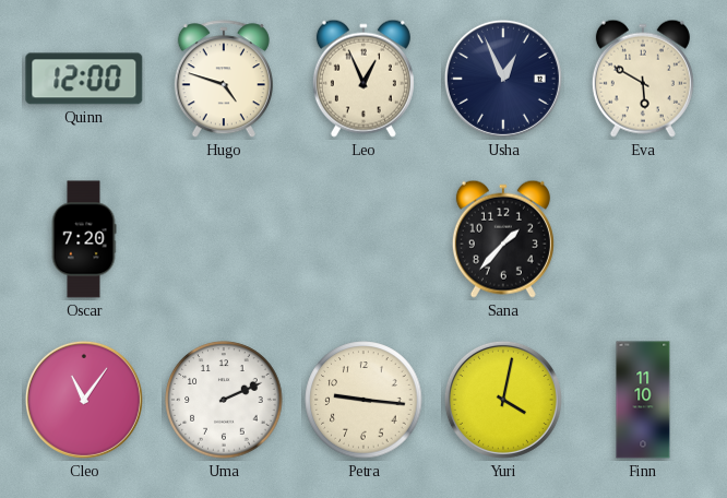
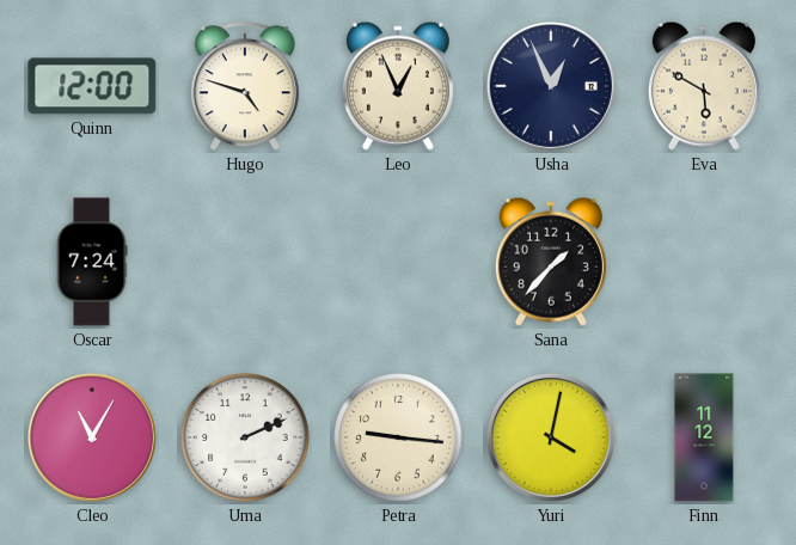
Oscar: 7:20 -> 7:24
Cleo: 11:06 -> 11:05
Finn: 11:10 -> 11:12
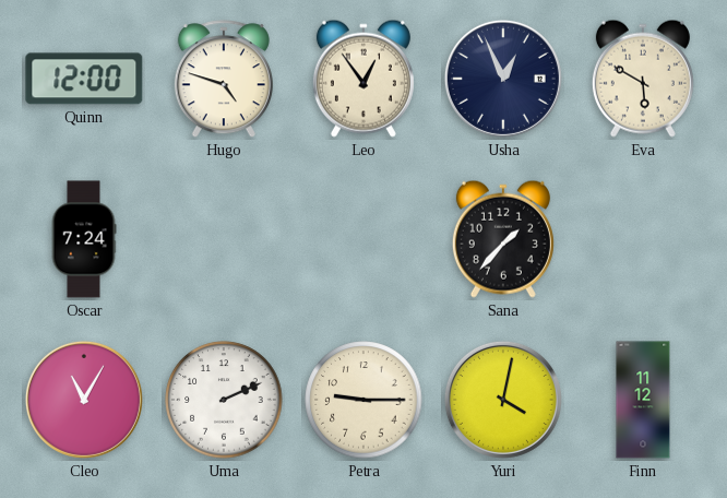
Leo: 12:56 -> 12:54
Petra: 9:16 -> 9:15
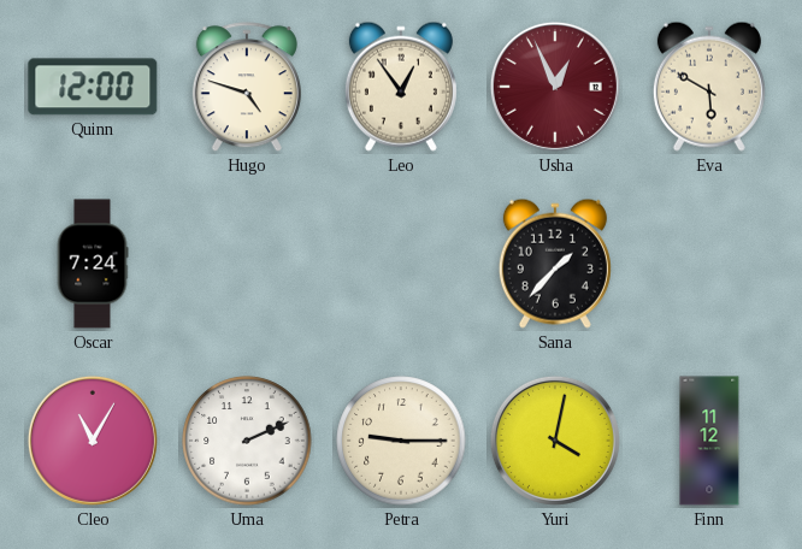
Usha dial: navy -> burgundy
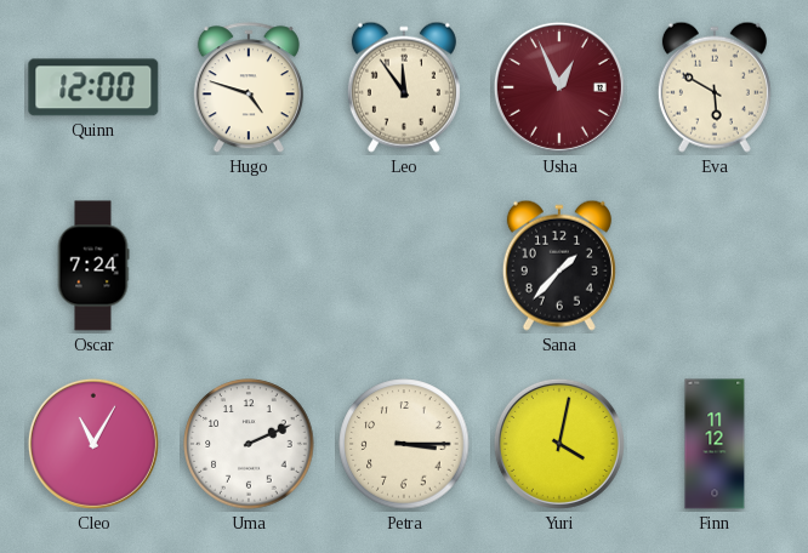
Leo: 12:54 -> 11:54
Petra: 9:15 -> 3:15
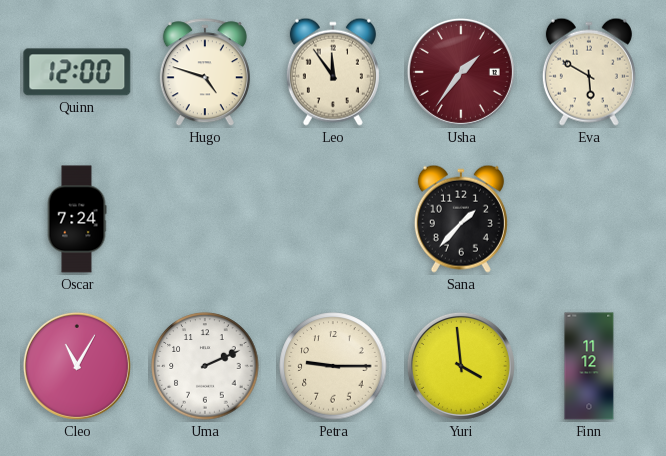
Usha: 12:56 -> 1:36
Petra: 3:15 -> 9:15
Yuri: 4:02 -> 3:59
